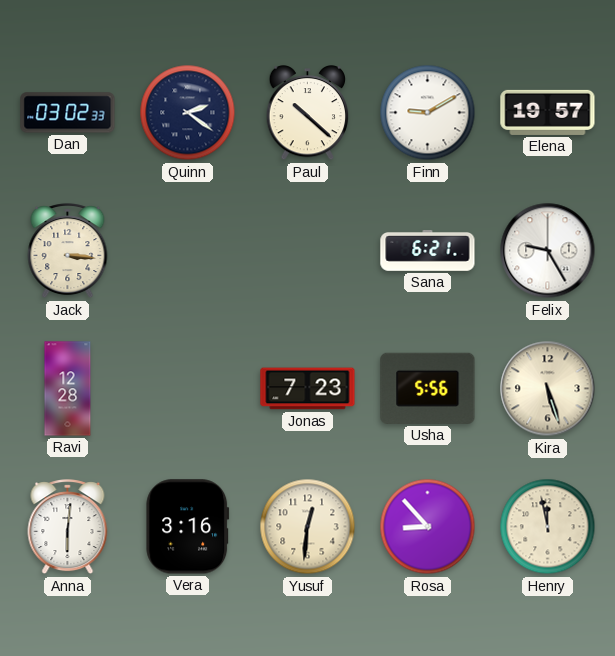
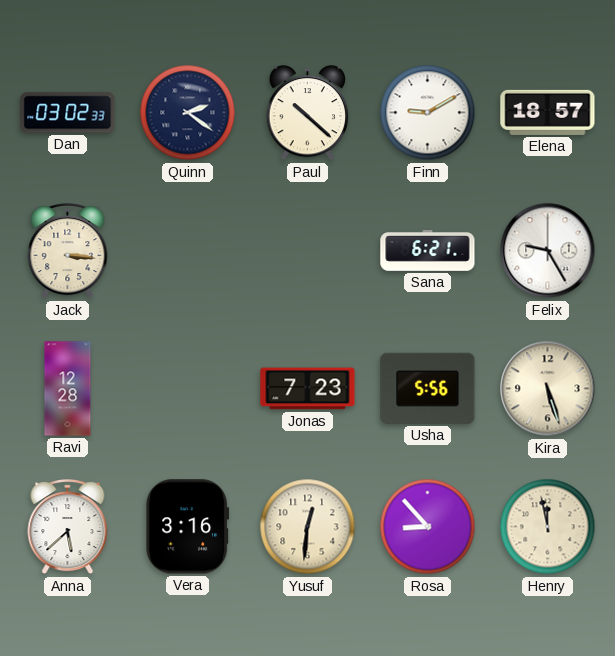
Elena: 19:57 -> 18:57
Anna: 6:01 -> 5:38
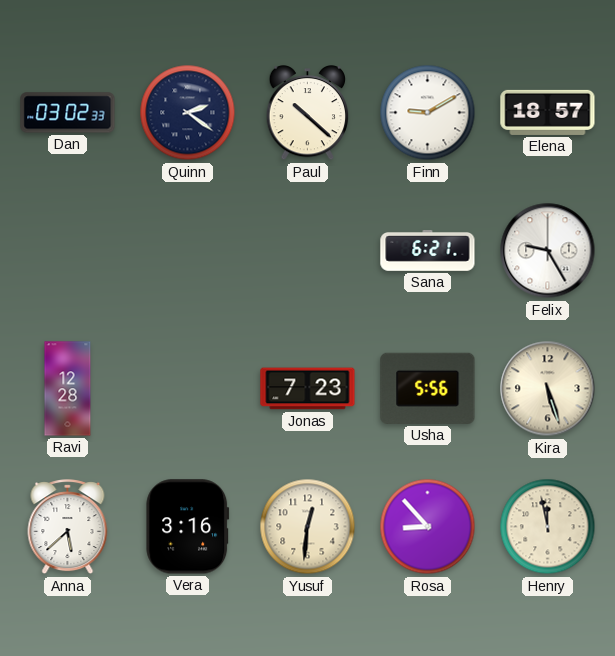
Jack: 3:16 -> none
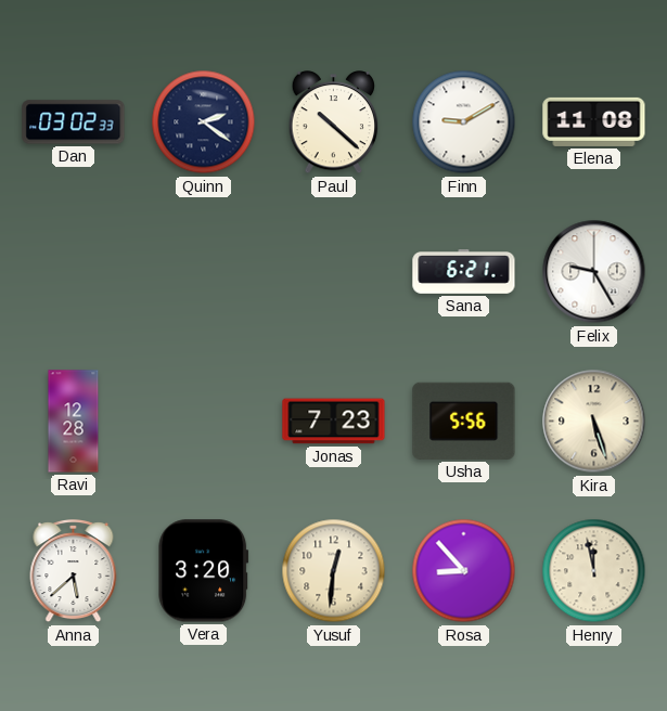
Elena: 18:57 -> 11:08
Vera: 3:16 -> 3:20
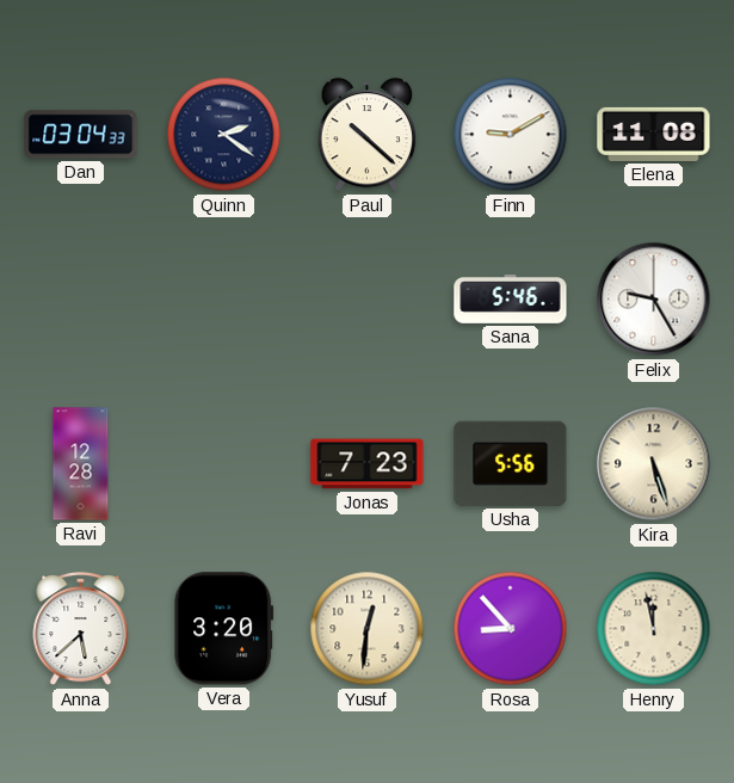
Dan: 03:02 -> 03:04
Sana: 6:21 -> 5:46
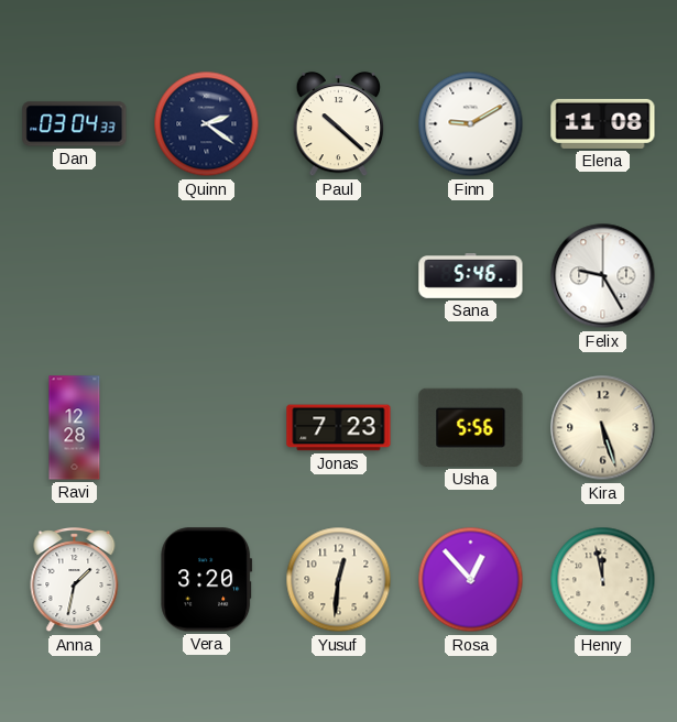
Anna: 5:38 -> 1:32
Rosa: 8:53 -> 12:53
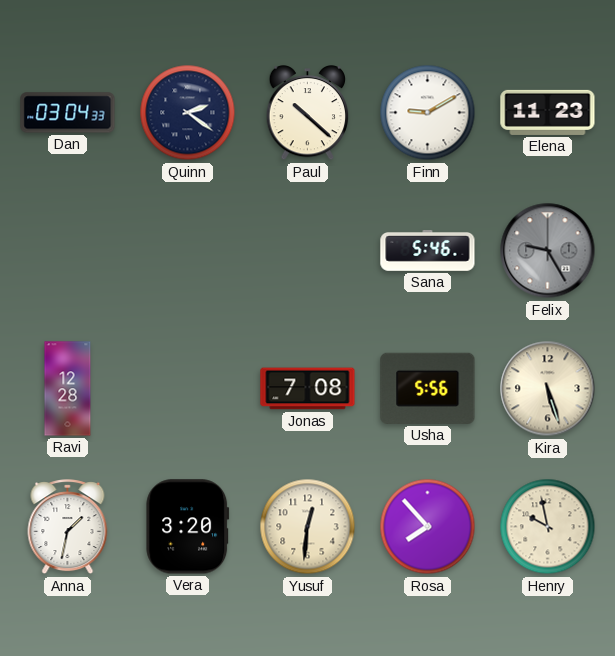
Elena: 11:08 -> 11:23
Felix dial: white -> grey
Jonas: 7:23 -> 7:08
Rosa: 12:53 -> 7:53
Henry: 11:58 -> 9:58
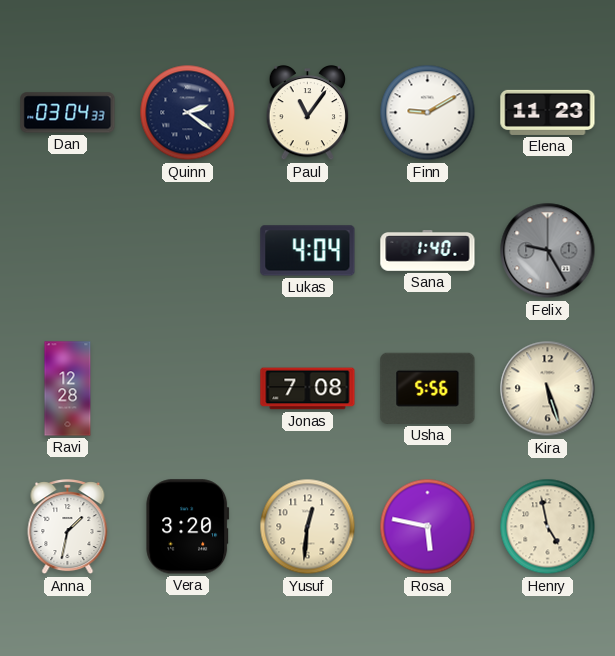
Paul: 10:22 -> 11:06
Lukas: none -> 4:04
Sana: 5:46 -> 1:40
Rosa: 7:53 -> 5:47
Henry: 9:58 -> 4:58
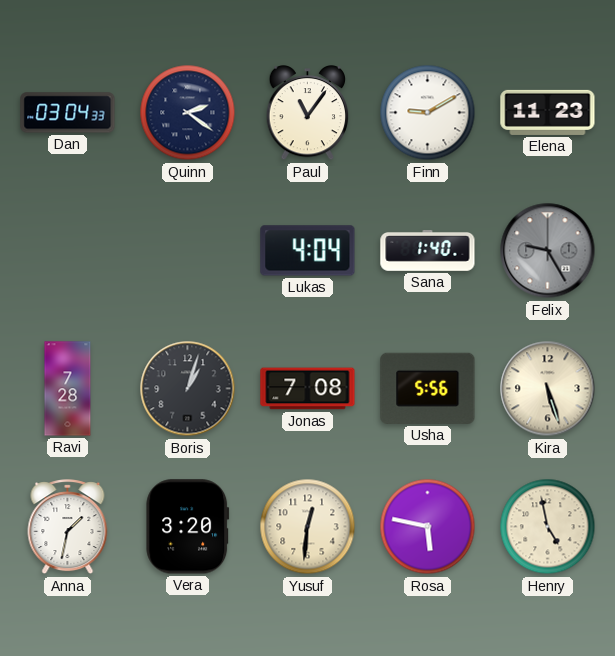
Ravi: 12:28 -> 7:28
Boris: none -> 1:03
